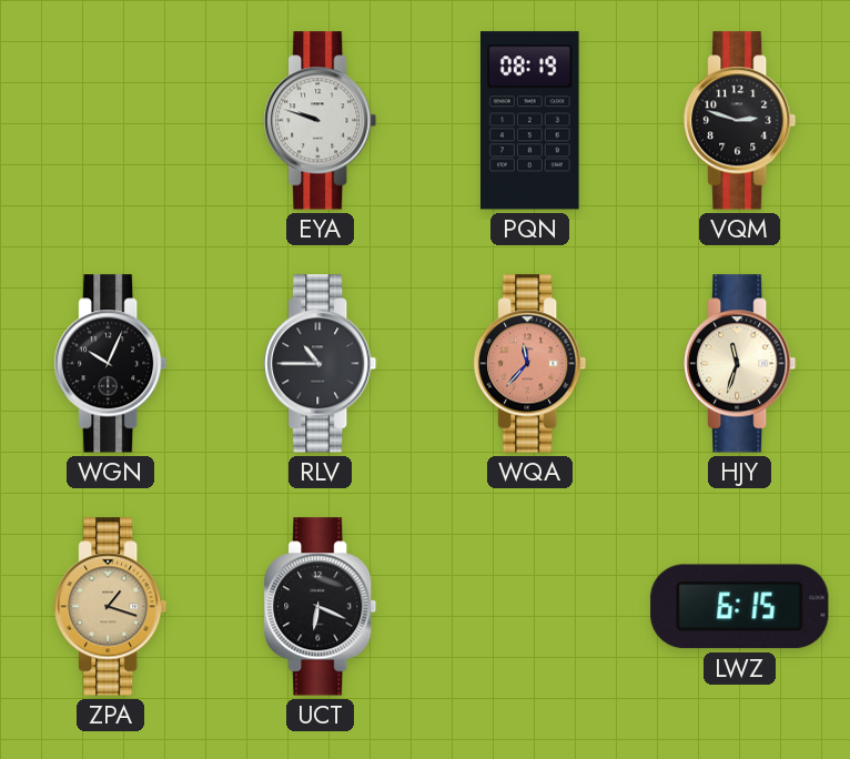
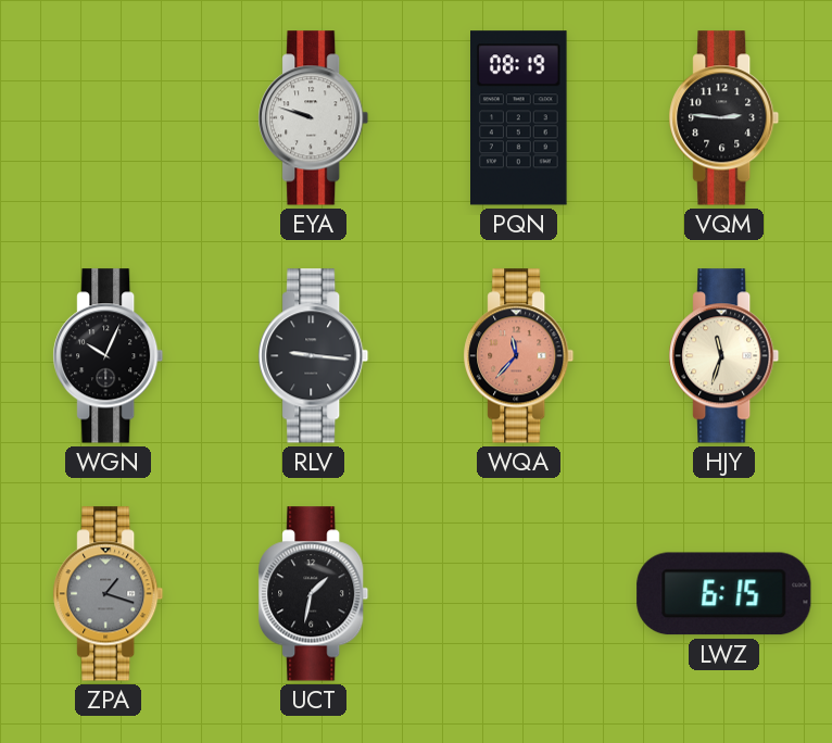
VQM: 2:48 -> 2:46
RLV: 10:45 -> 9:16
ZPA dial: champagne -> grey
UCT: 6:19 -> 1:32
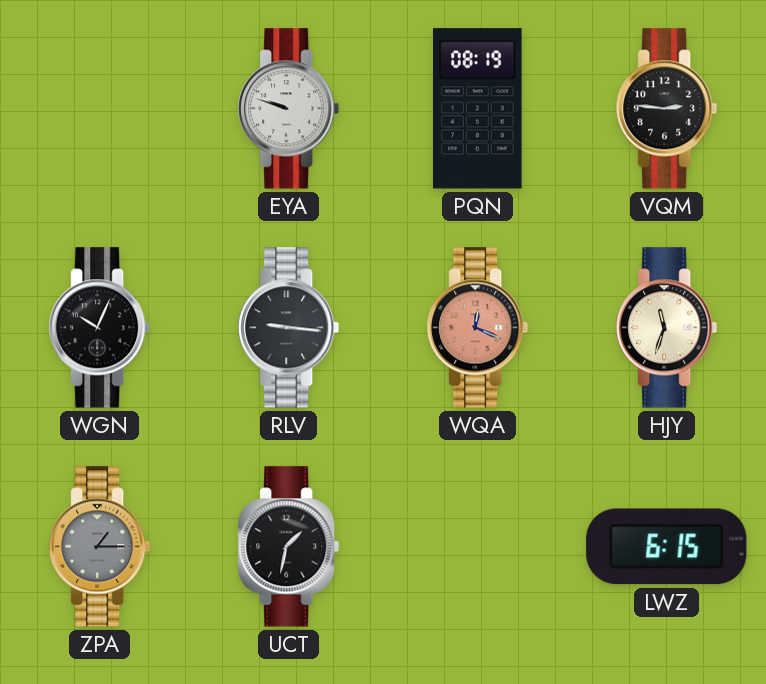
WQA: 11:37 -> 12:19
ZPA: 1:18 -> 1:15
